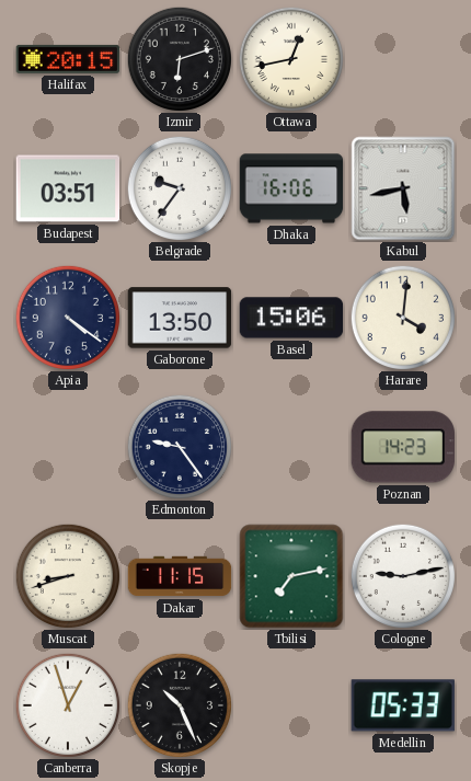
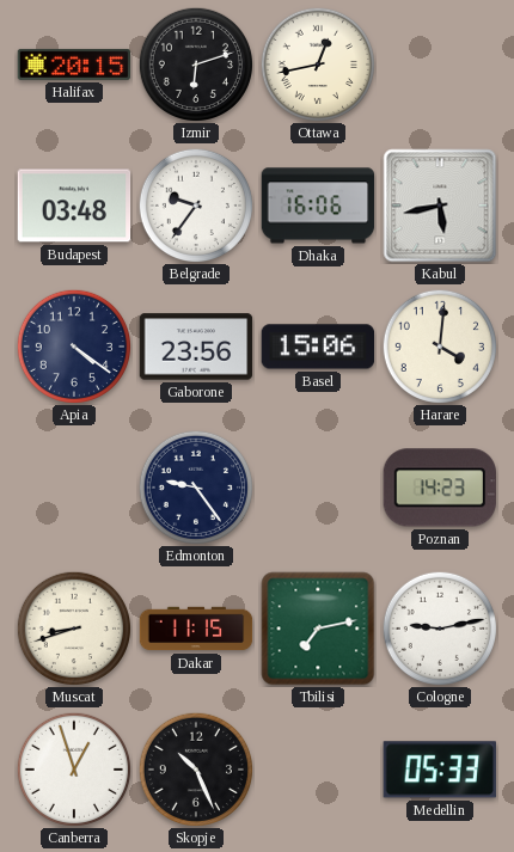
Budapest: 03:51 -> 03:48
Gaborone: 13:50 -> 23:56
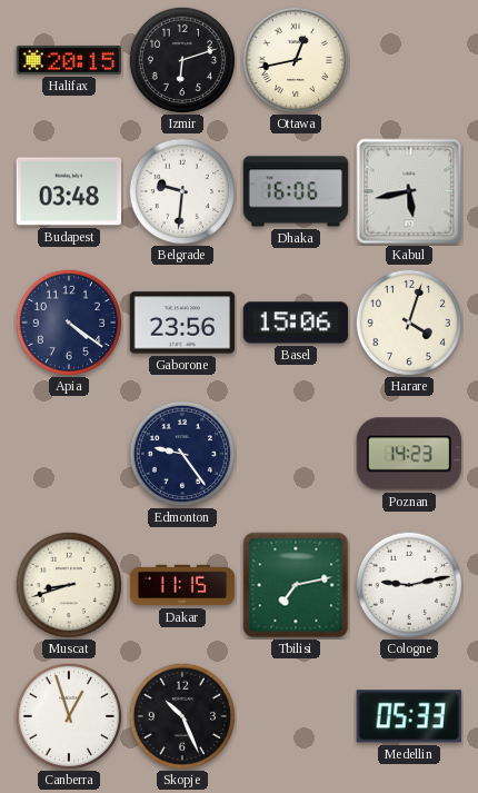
Belgrade: 9:36 -> 9:31
Harare: 4:01 -> 4:03
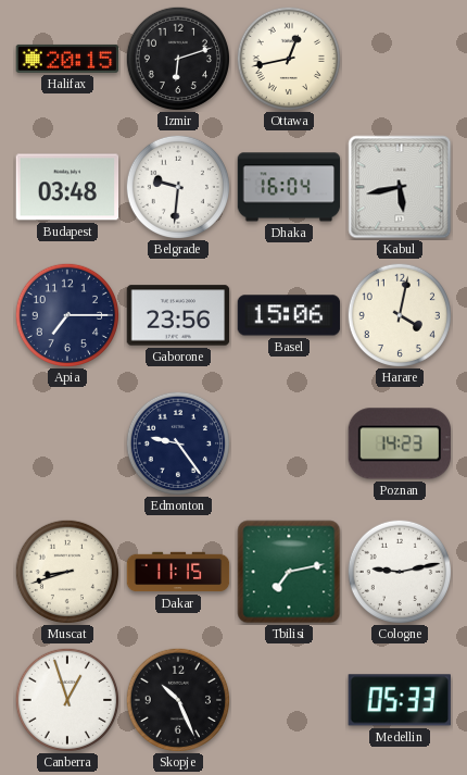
Dhaka: 16:06 -> 16:04
Apia: 4:21 -> 7:15
Harare: 4:03 -> 4:02
